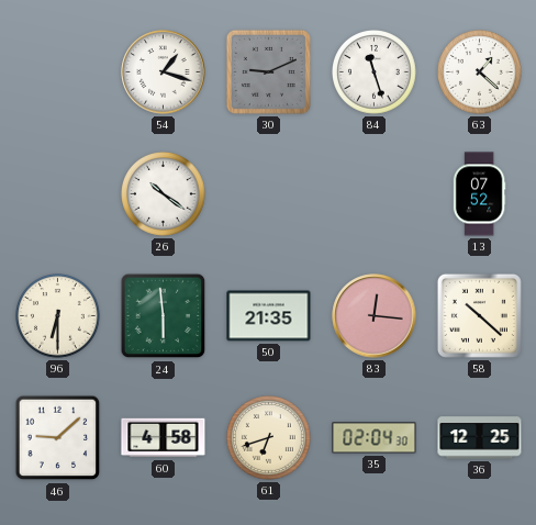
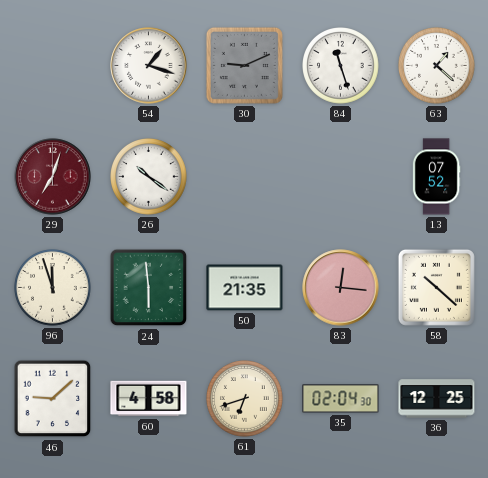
29: none -> 7:03
96: 6:30 -> 11:57
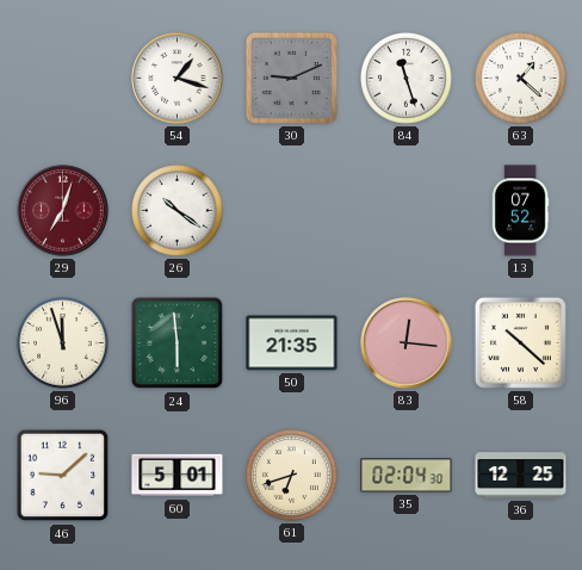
60: 4:58 -> 5:01
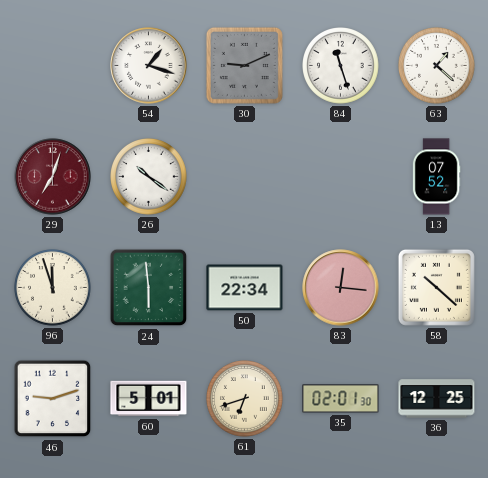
50: 21:35 -> 22:34
46: 9:08 -> 9:12
35: 02:04 -> 02:01
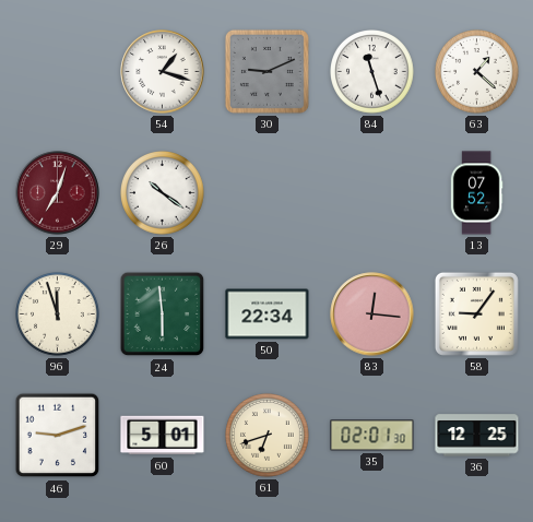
58: 10:22 -> 9:06
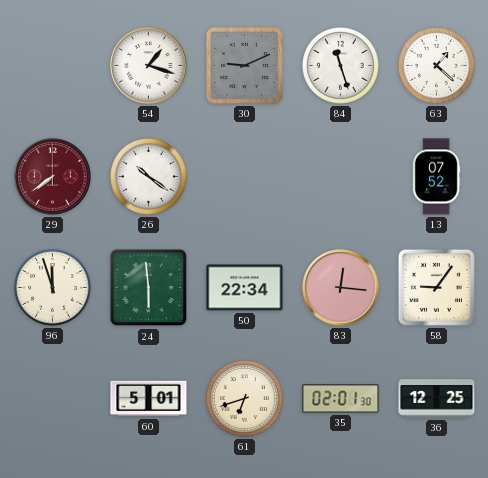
29: 7:03 -> 7:39
46: 9:12 -> none
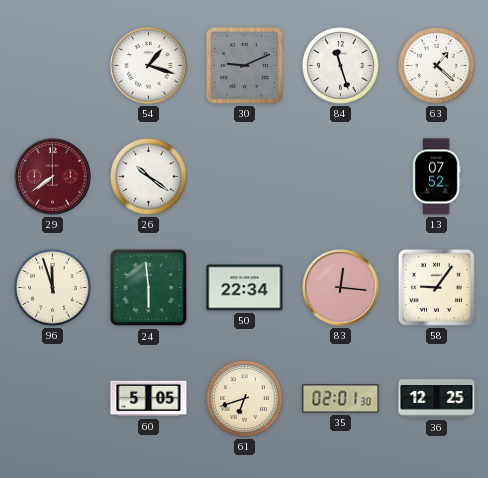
60: 5:01 -> 5:05
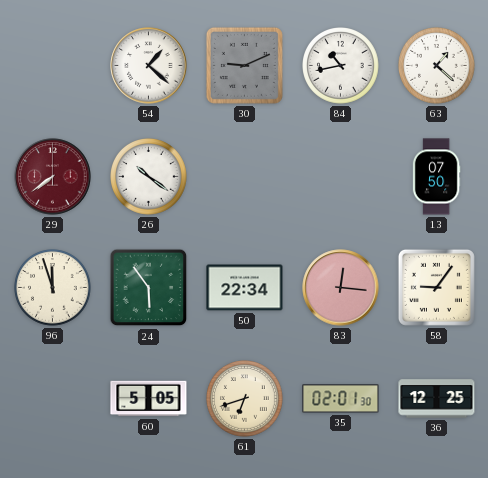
54: 1:18 -> 1:22
84: 11:27 -> 10:43
13: 07:52 -> 07:50
24: 5:59 -> 5:54
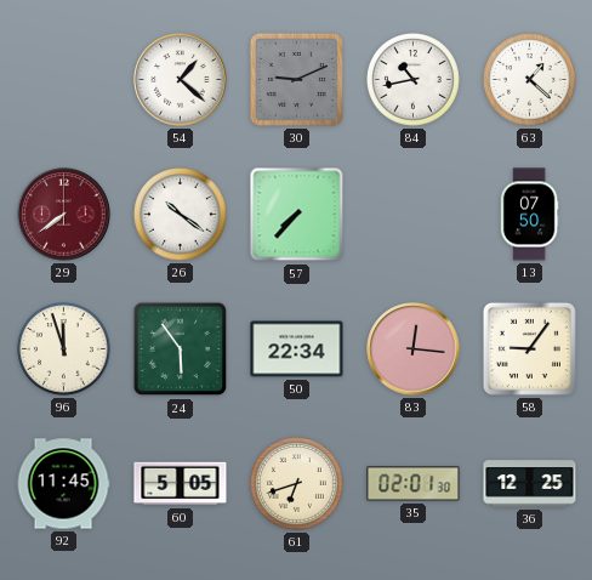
57: none -> 7:37
92: none -> 11:45
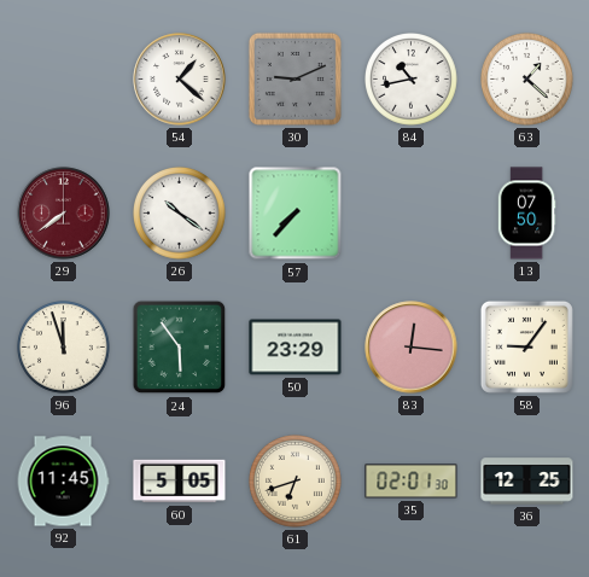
50: 22:34 -> 23:29
